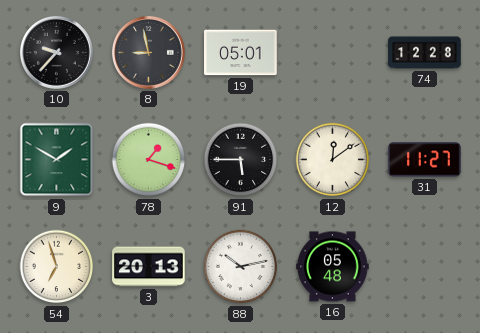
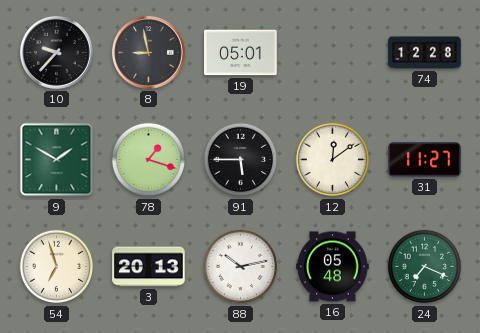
24: none -> 7:19
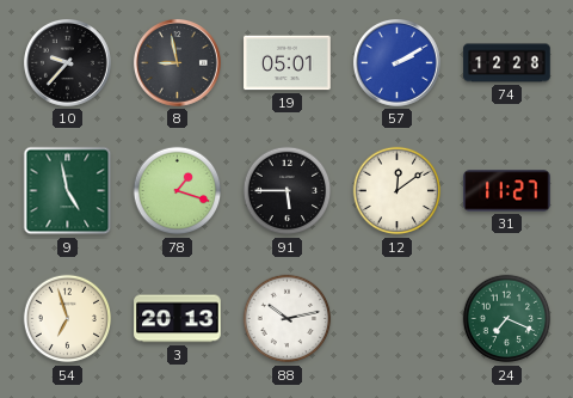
57: none -> 2:10
9: 1:50 -> 4:58
16: 05:48 -> none
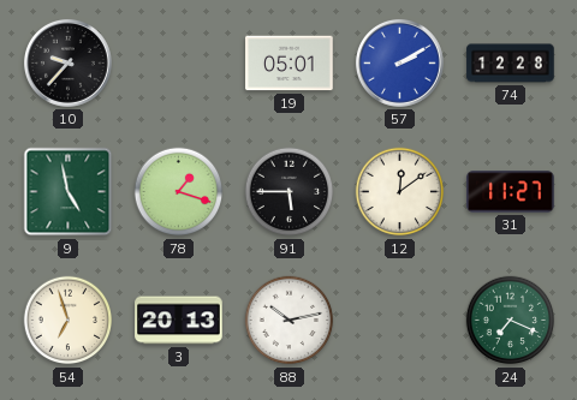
8: 8:58 -> none
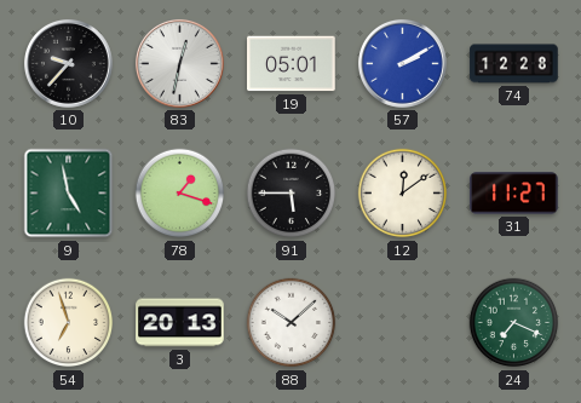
83: none -> 12:32
88: 10:13 -> 10:08
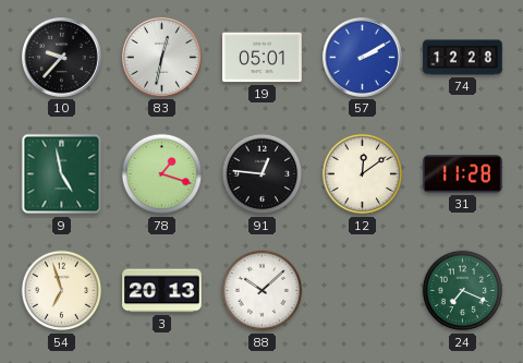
91: 5:45 -> 12:46
31: 11:27 -> 11:28
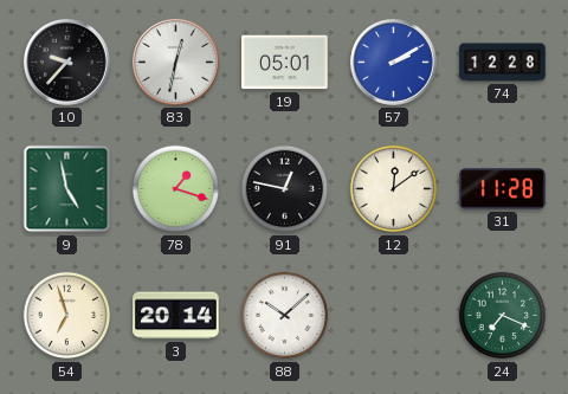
91: 12:46 -> 12:47
3: 20:13 -> 20:14
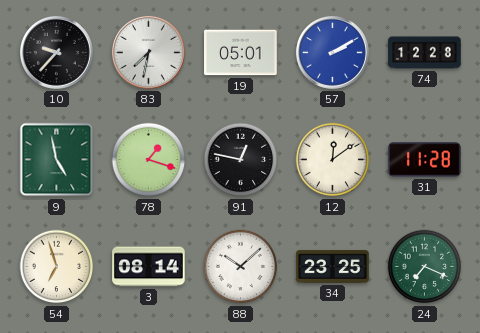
83: 12:32 -> 7:32
3: 20:14 -> 08:14
34: none -> 23:25
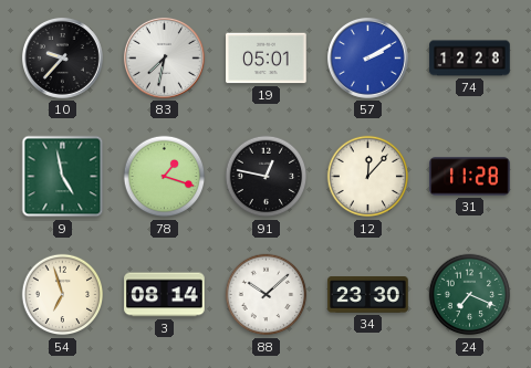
12: 12:09 -> 12:07
34: 23:25 -> 23:30
